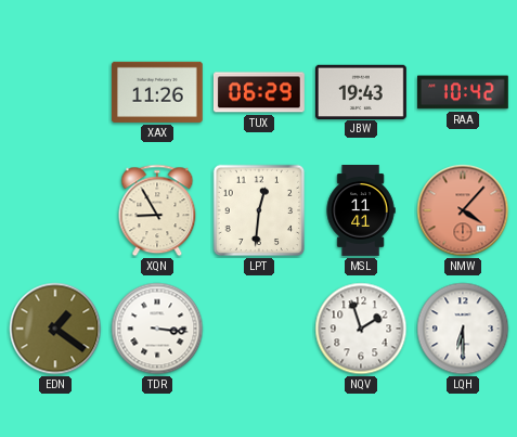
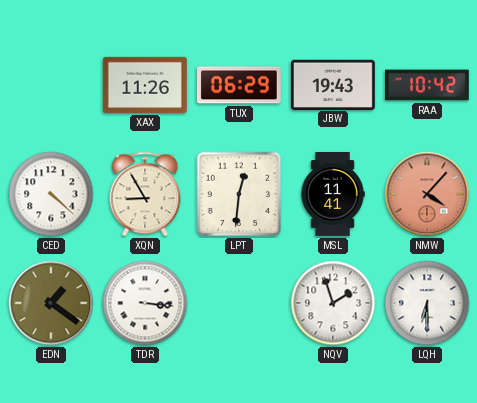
CED: none -> 4:22
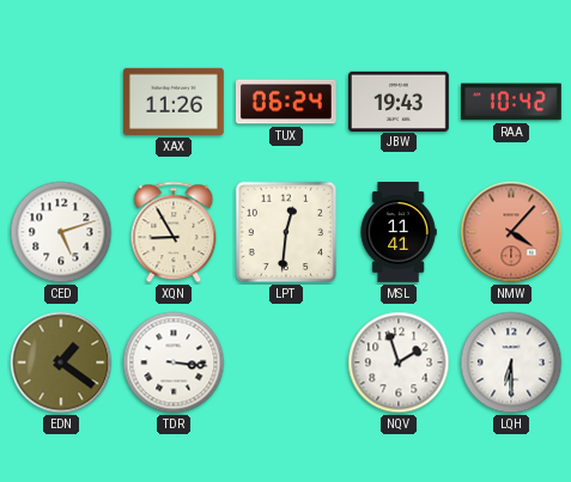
TUX: 06:29 -> 06:24
CED: 4:22 -> 5:12
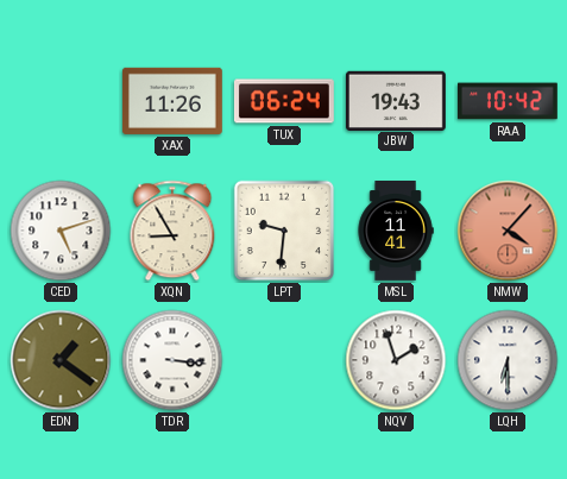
LPT: 12:31 -> 9:31
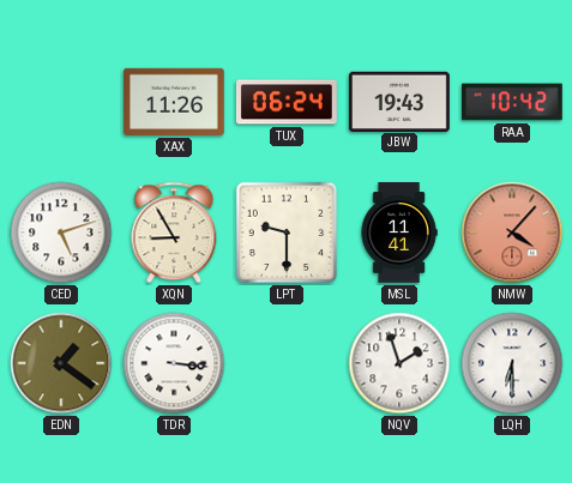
LPT: 9:31 -> 9:30
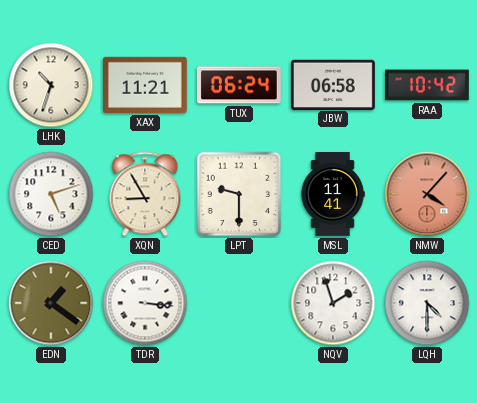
LHK: none -> 10:33
XAX: 11:26 -> 11:21
JBW: 19:43 -> 06:58
LQH: 6:30 -> 4:30
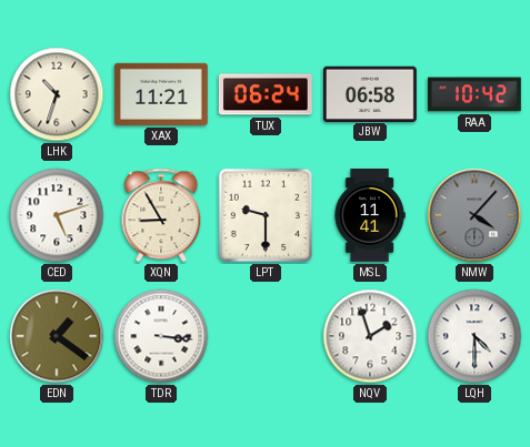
NMW dial: salmon -> grey
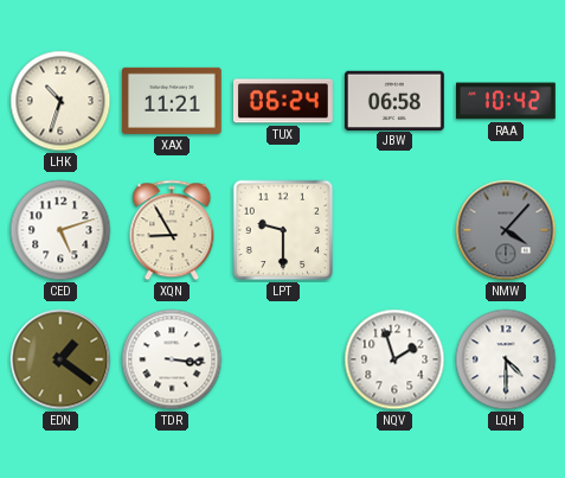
MSL: 11:41 -> none
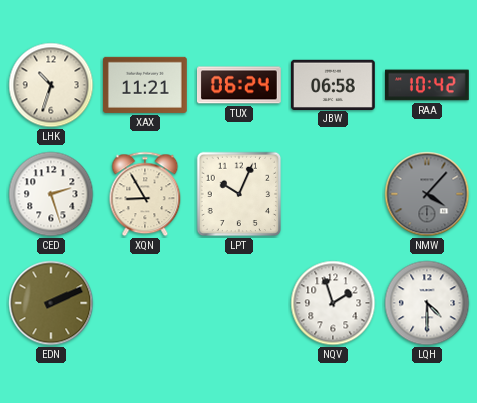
CED: 5:12 -> 2:27
LPT: 9:30 -> 10:04
EDN: 1:21 -> 2:11
TDR: 3:16 -> none
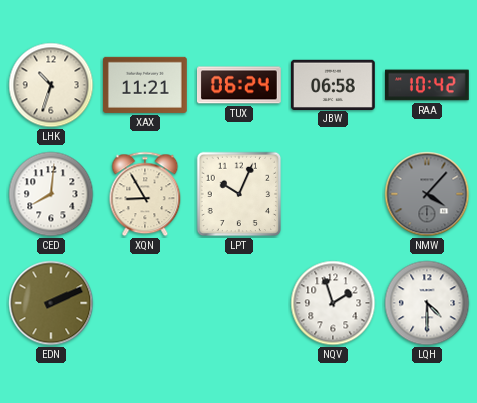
CED: 2:27 -> 8:01
